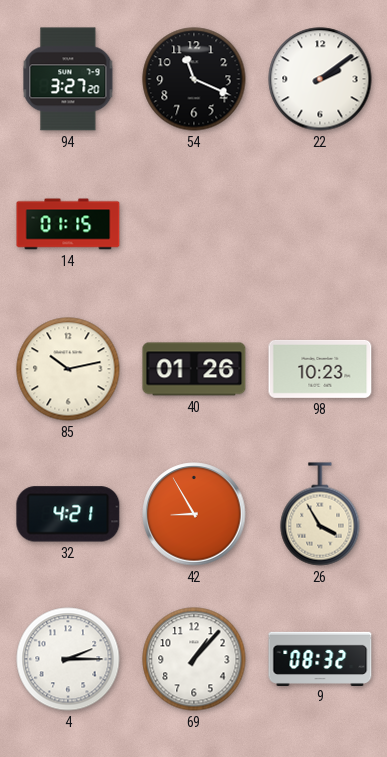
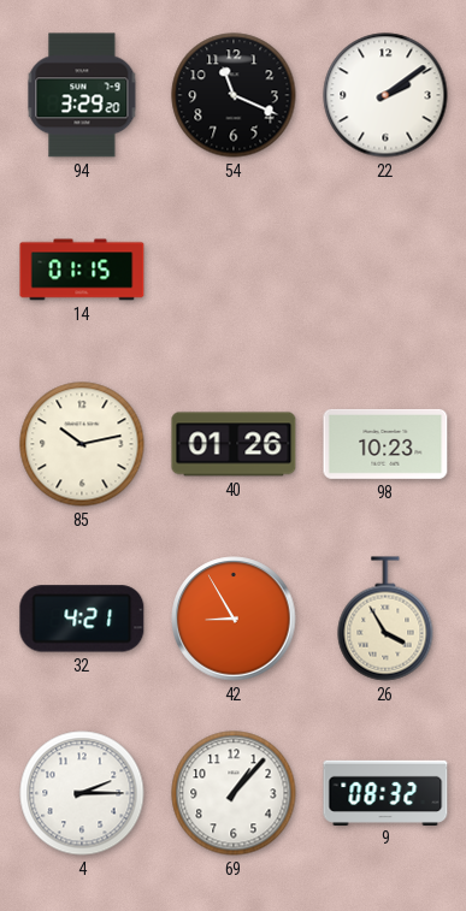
94: 3:27 -> 3:29
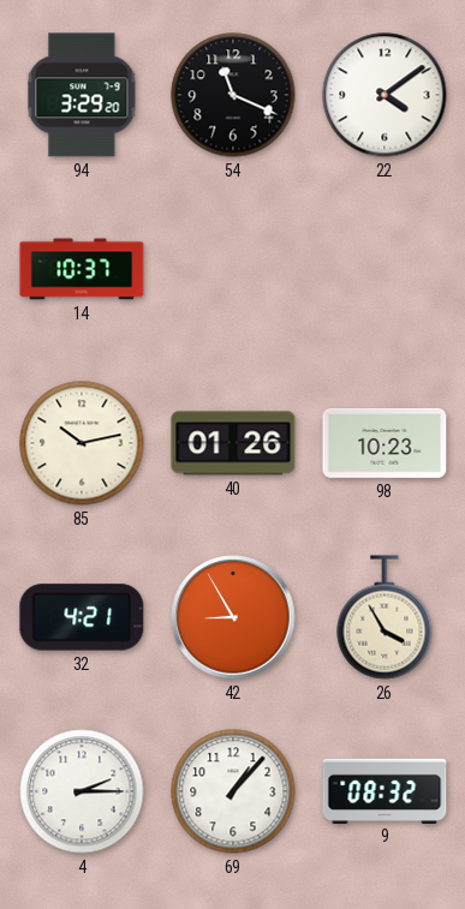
22: 2:09 -> 4:09
14: 01:15 -> 10:37
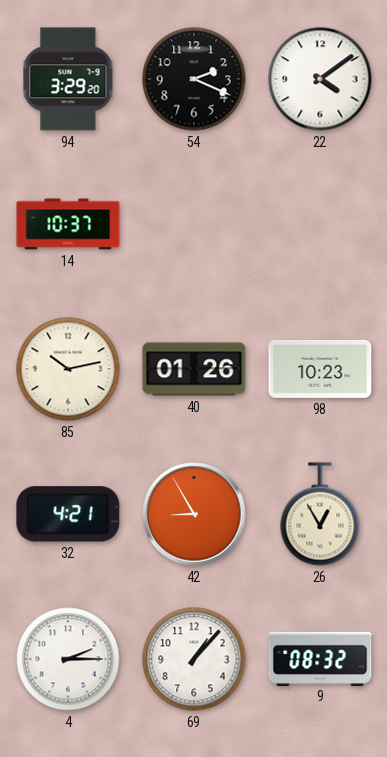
54: 11:19 -> 2:19
26: 3:55 -> 12:55
